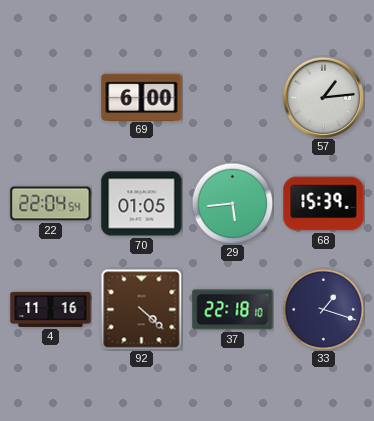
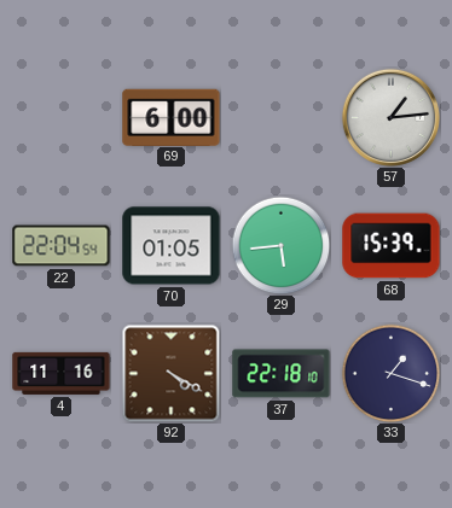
92: 4:22 -> 4:20
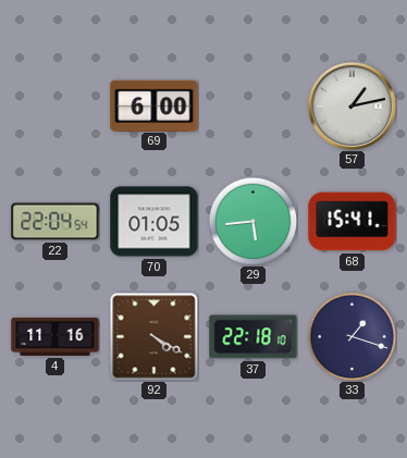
57: 1:14 -> 1:13
68: 15:39 -> 15:41
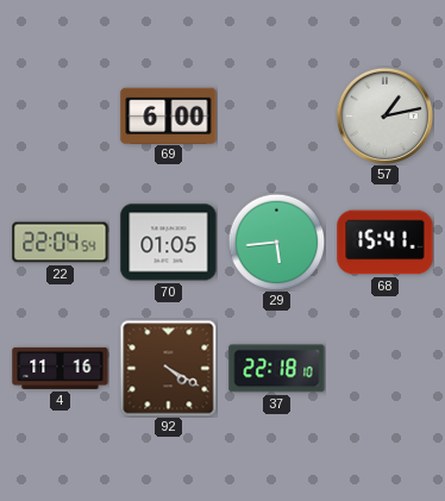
33: 1:18 -> none
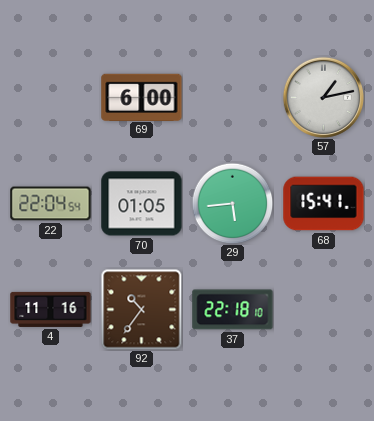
92: 4:20 -> 10:36
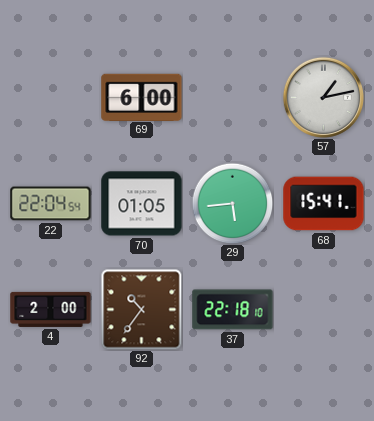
4: 11:16 -> 2:00
